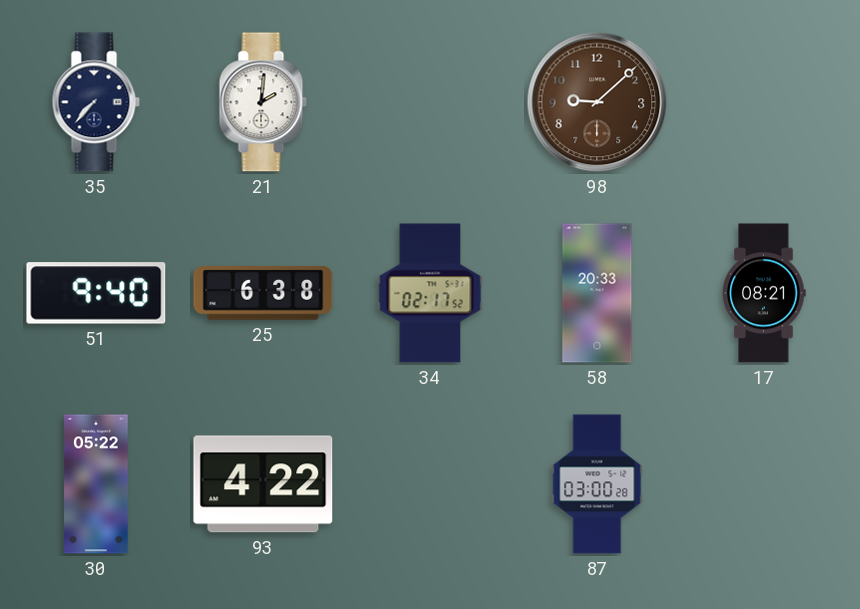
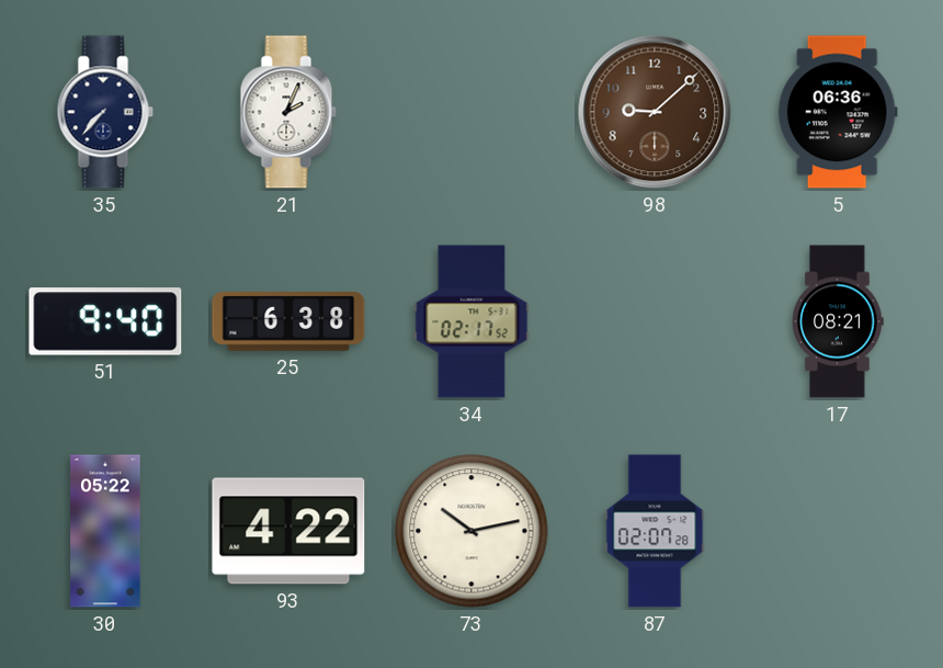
21: 2:01 -> 2:04
5: none -> 06:36
58: 20:33 -> none
73: none -> 10:13
87: 03:00 -> 02:07
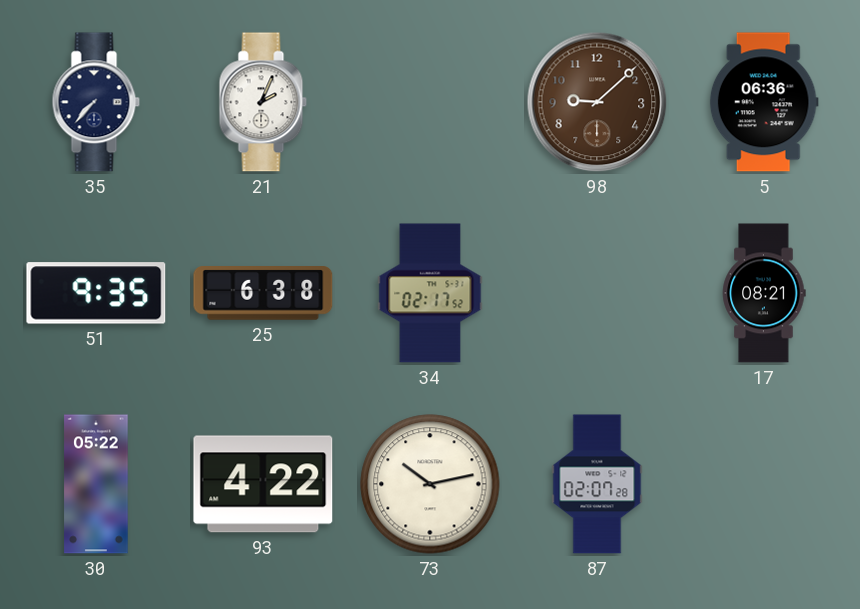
51: 9:40 -> 9:35
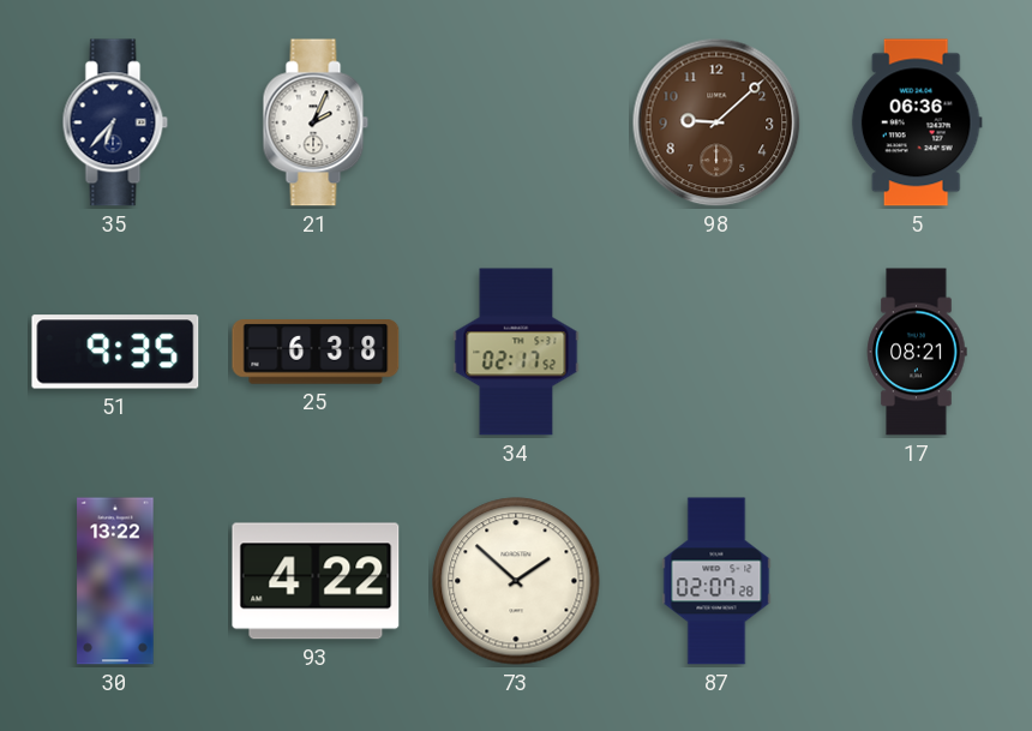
35: 7:37 -> 6:37
30: 05:22 -> 13:22
73: 10:13 -> 1:52
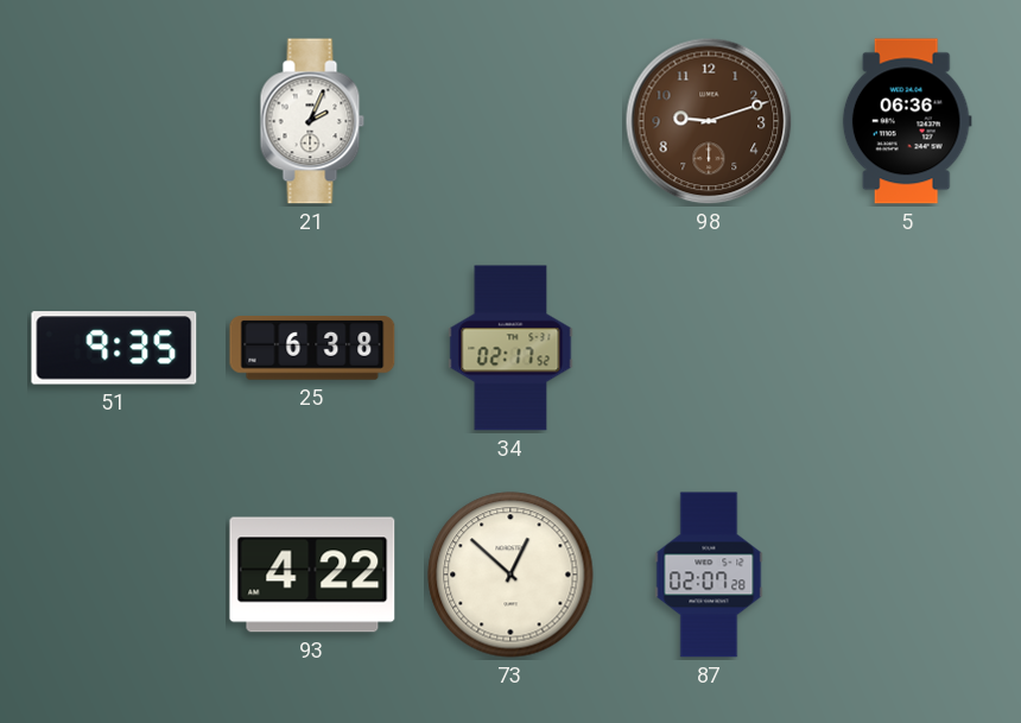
35: 6:37 -> none
98: 9:08 -> 9:12
17: 08:21 -> none
30: 13:22 -> none
73: 1:52 -> 12:52
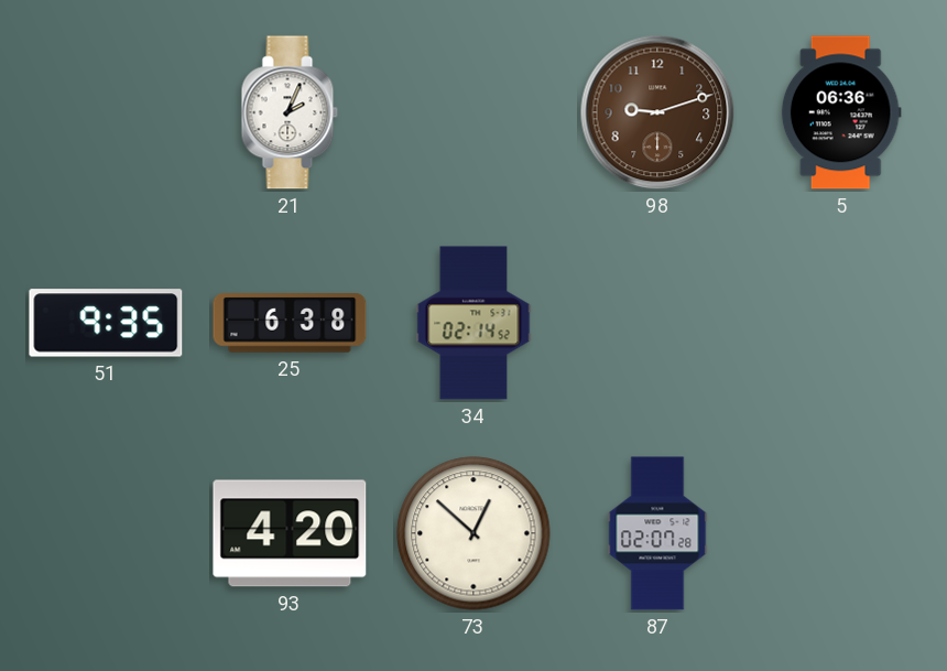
34: 02:17 -> 02:14
93: 4:22 -> 4:20
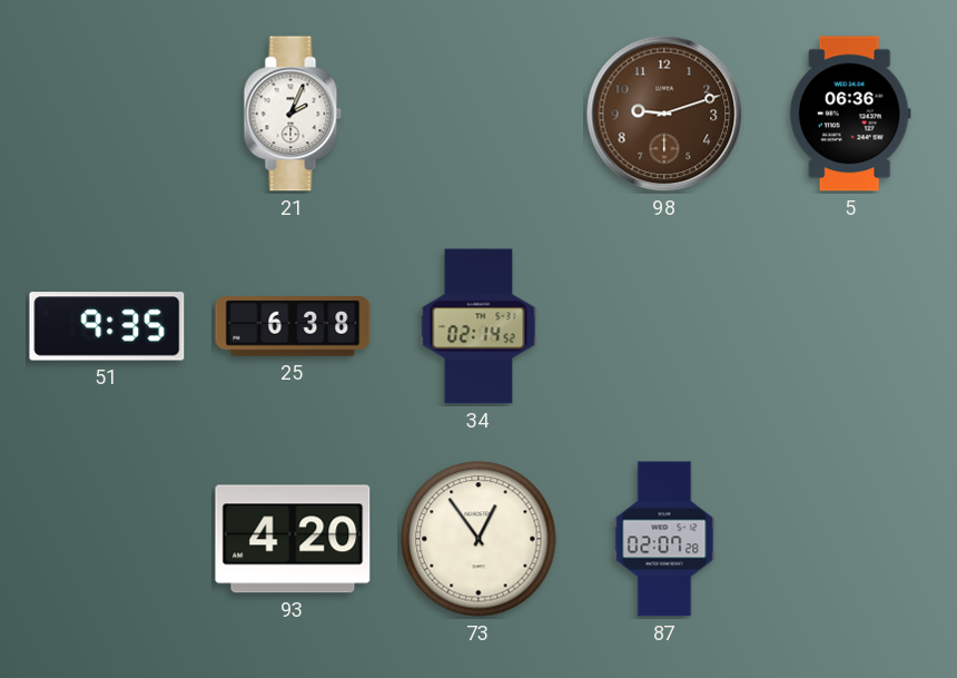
73: 12:52 -> 12:54
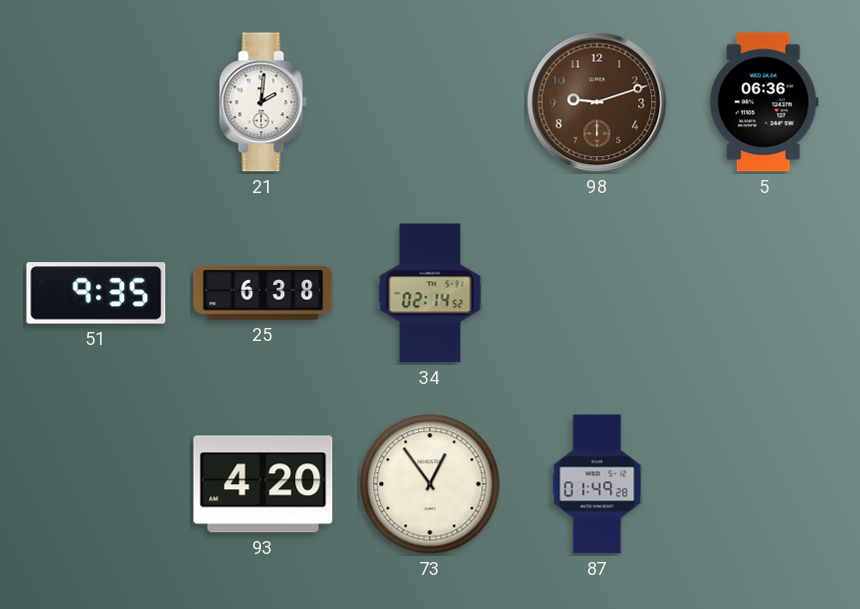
21: 2:04 -> 2:01
87: 02:07 -> 01:49
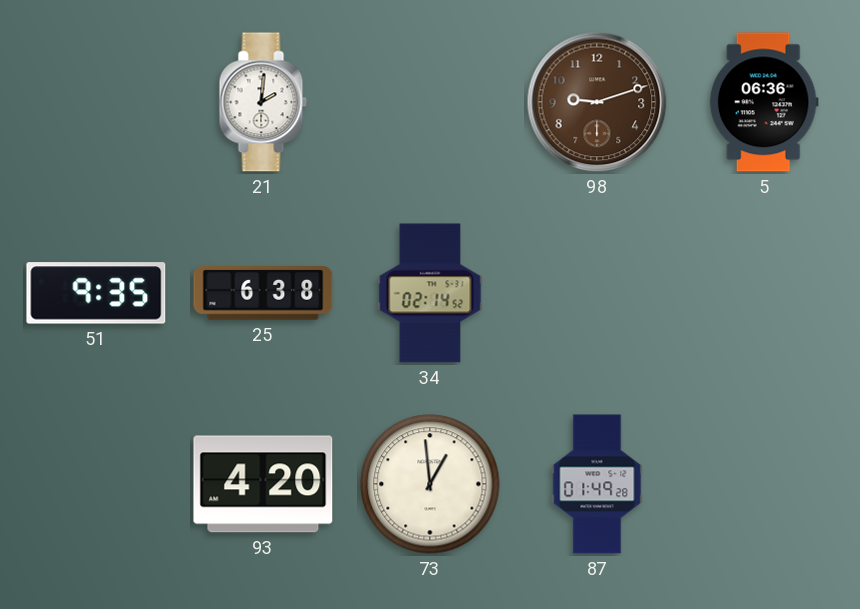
73: 12:54 -> 12:59
